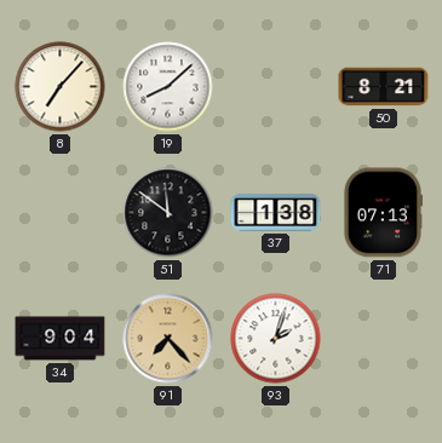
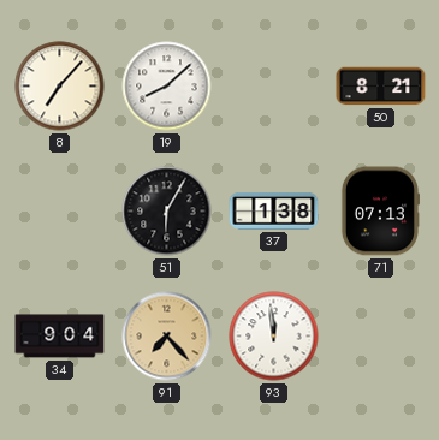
51: 11:51 -> 6:05
93: 2:03 -> 11:59
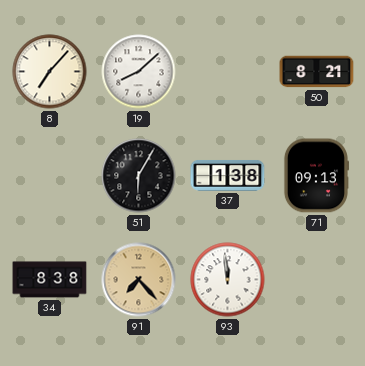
71: 07:13 -> 09:13
34: 9:04 -> 8:38
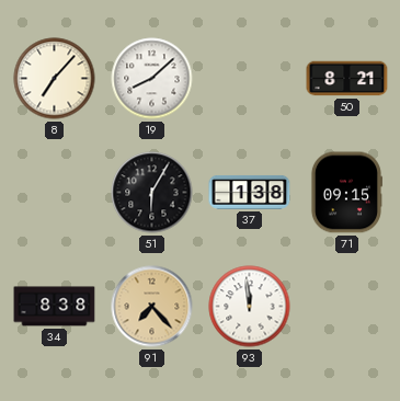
71: 09:13 -> 09:15
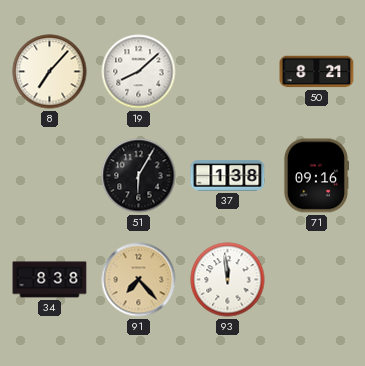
71: 09:15 -> 09:16
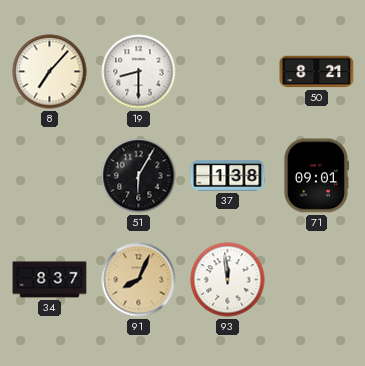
19: 8:08 -> 8:30
71: 09:16 -> 09:01
34: 8:38 -> 8:37
91: 7:23 -> 8:04
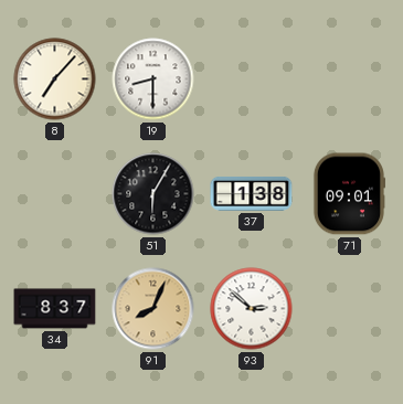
50: 8:21 -> none
93: 11:59 -> 2:52
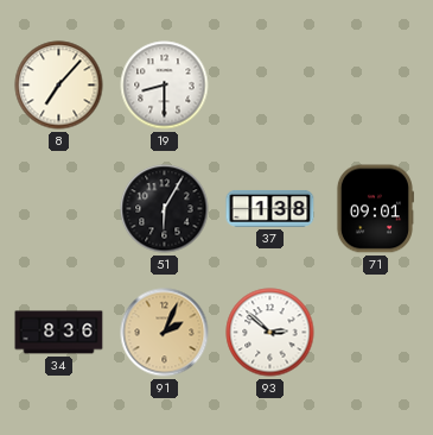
34: 8:37 -> 8:36
91: 8:04 -> 2:04
